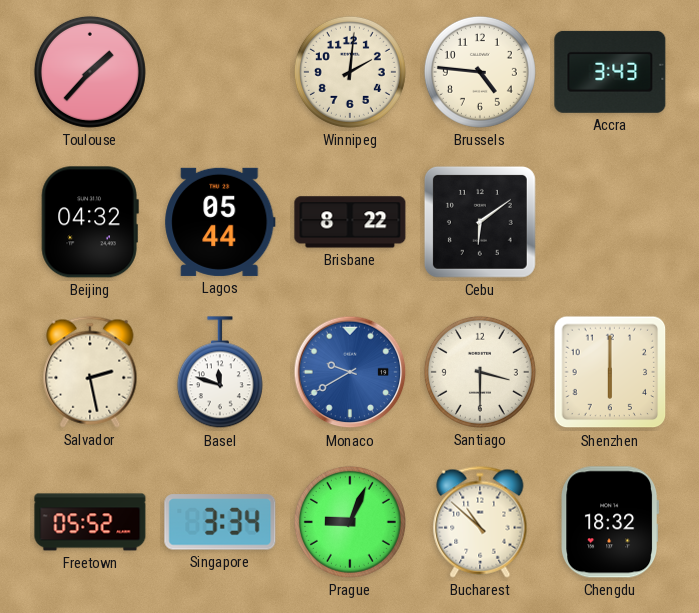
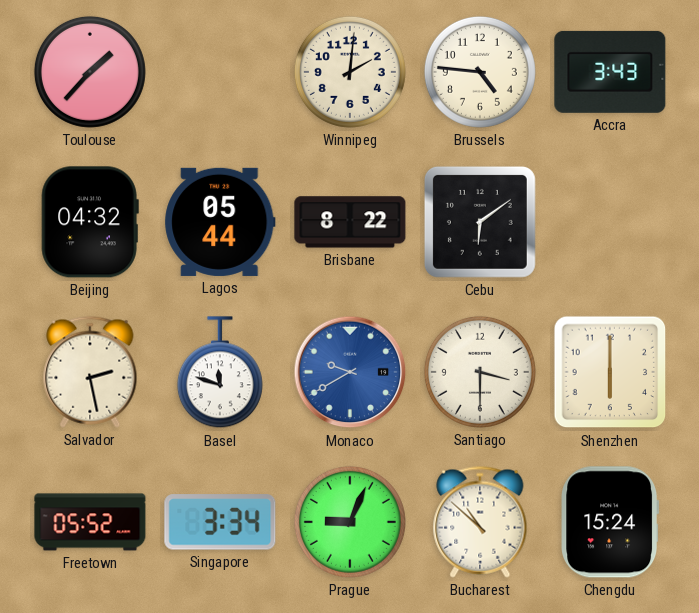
Chengdu: 18:32 -> 15:24
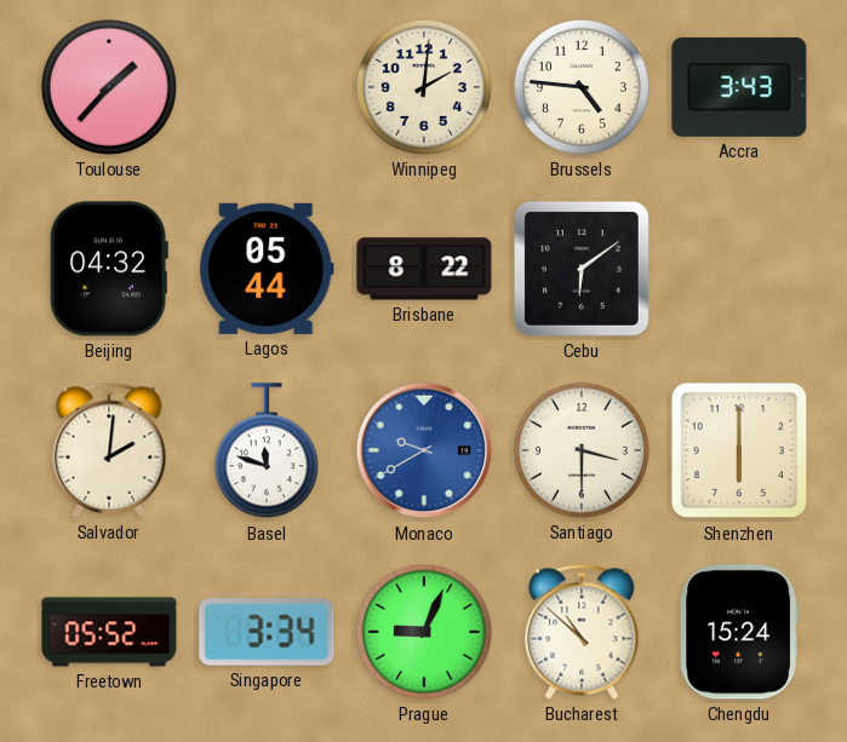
Salvador: 2:28 -> 2:01
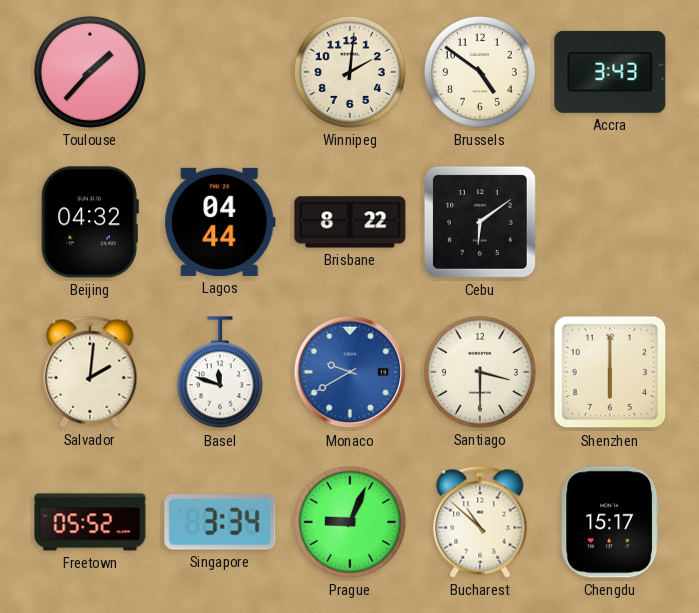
Brussels: 4:46 -> 4:51
Lagos: 05:44 -> 04:44
Chengdu: 15:24 -> 15:17
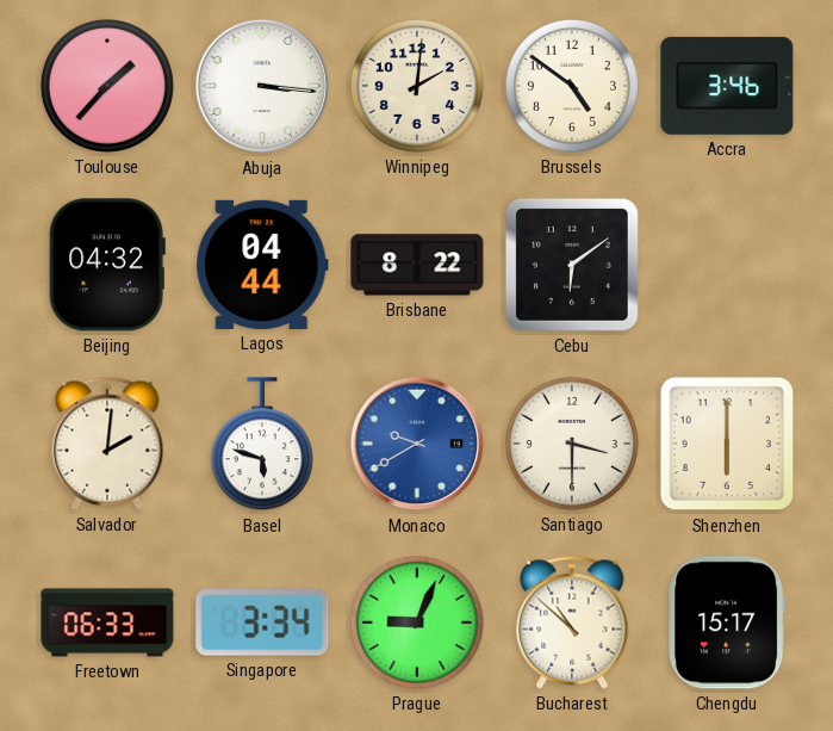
Abuja: none -> 3:16
Accra: 3:43 -> 3:46
Basel: 11:48 -> 5:48
Freetown: 05:52 -> 06:33
